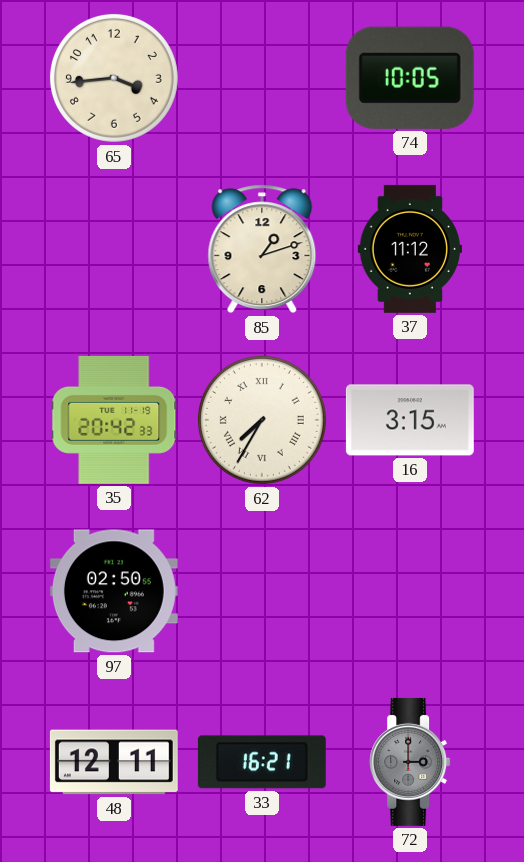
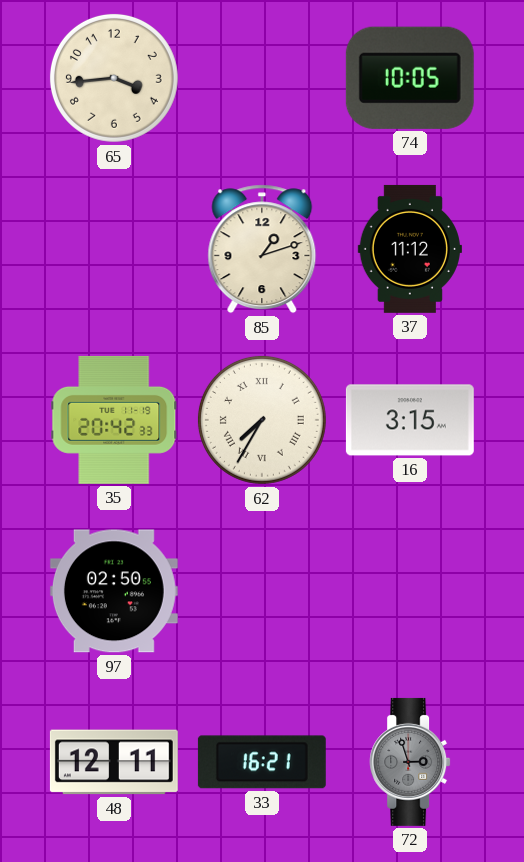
72: 3:00 -> 2:57
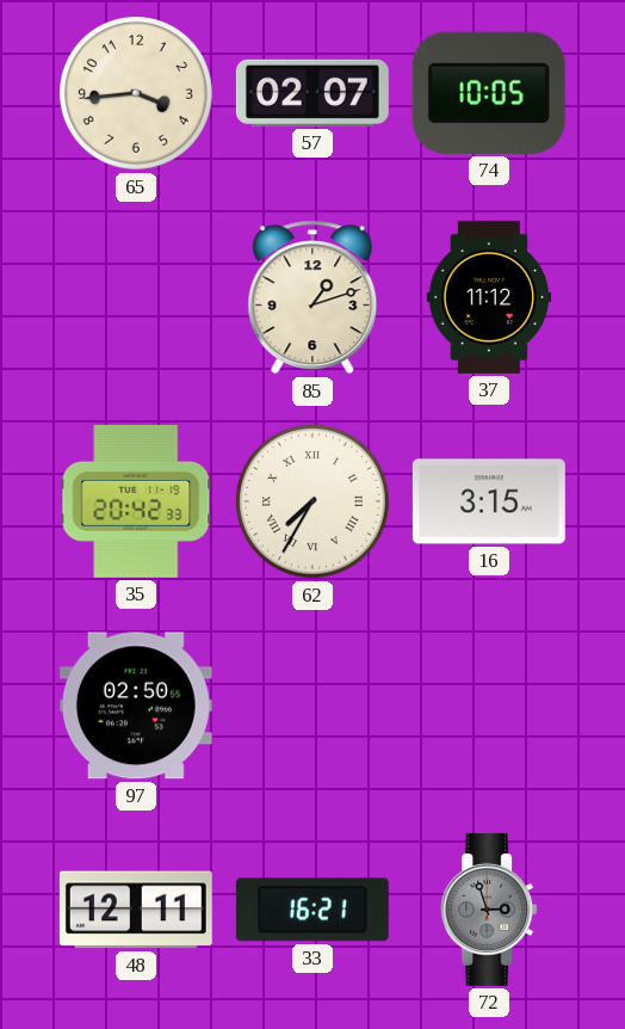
57: none -> 02:07
